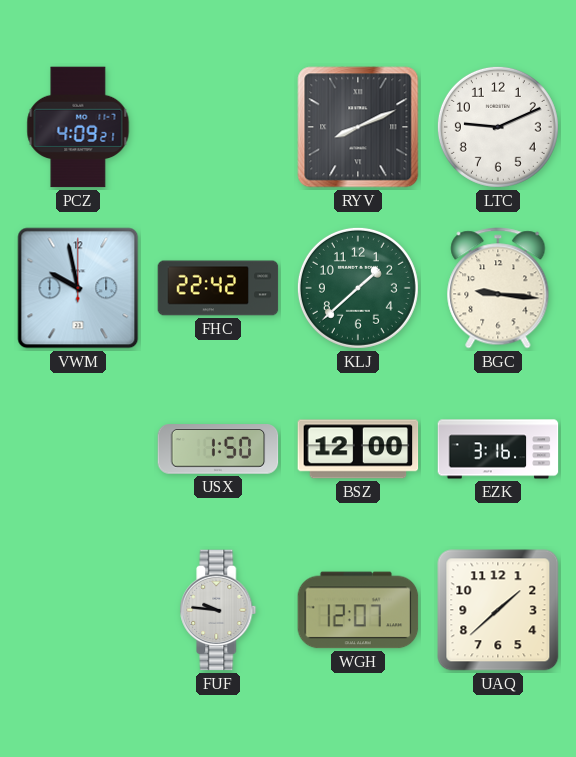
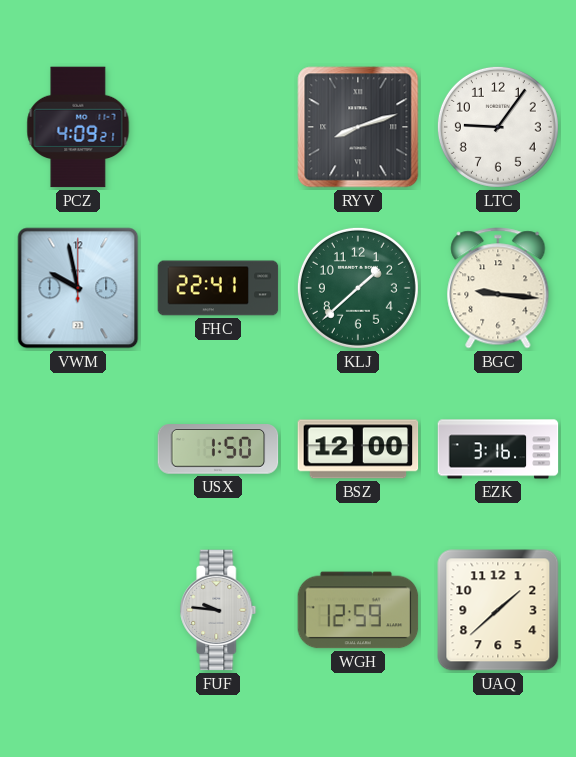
RYV: 8:11 -> 8:12
LTC: 9:11 -> 9:06
FHC: 22:42 -> 22:41
WGH: 12:07 -> 12:59
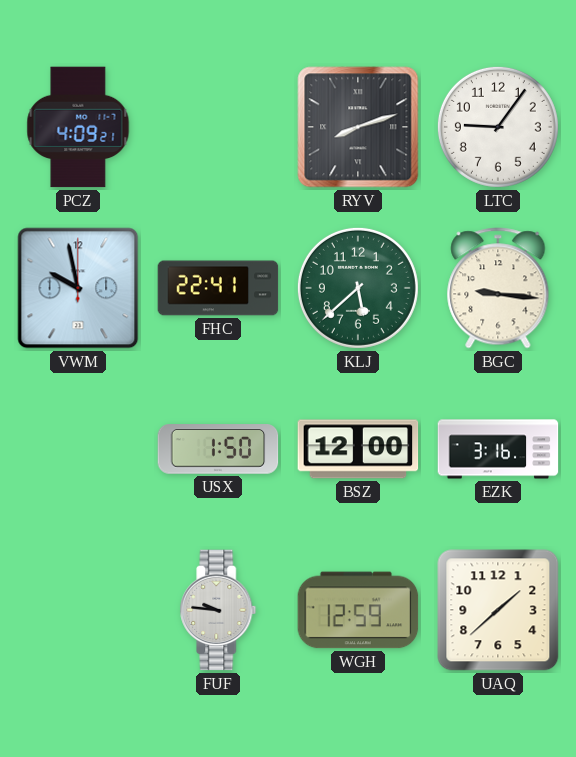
KLJ: 1:38 -> 5:38
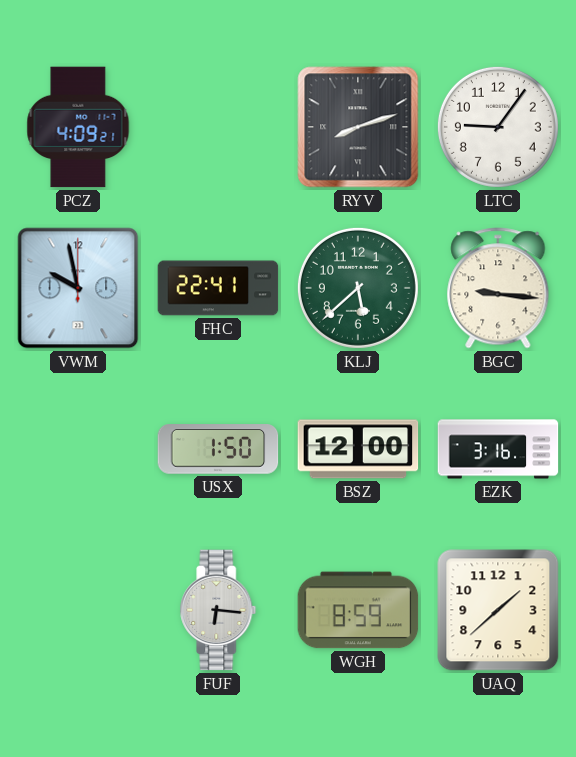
FUF: 9:46 -> 6:16
WGH: 12:59 -> 8:59
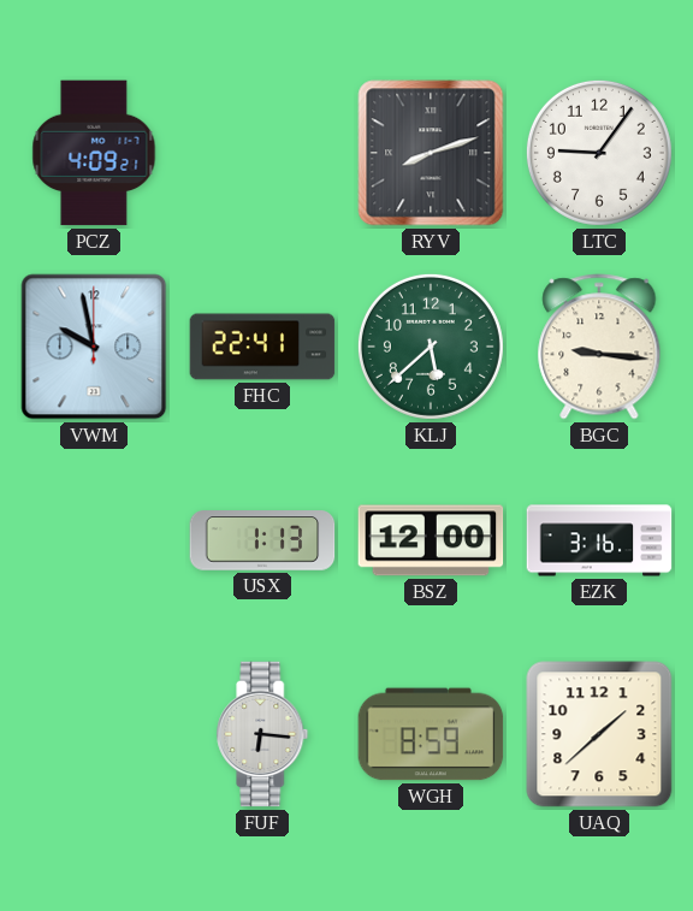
USX: 1:50 -> 1:13
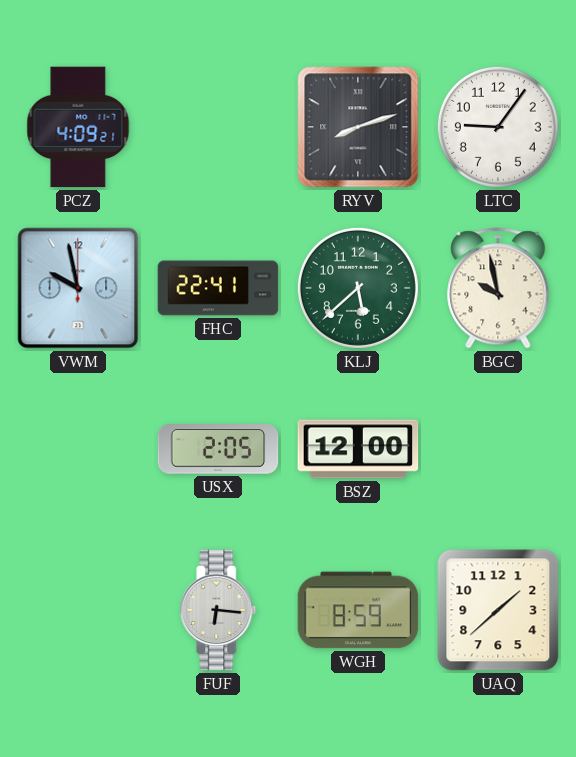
BGC: 9:16 -> 9:58
USX: 1:13 -> 2:05
EZK: 3:16 -> none
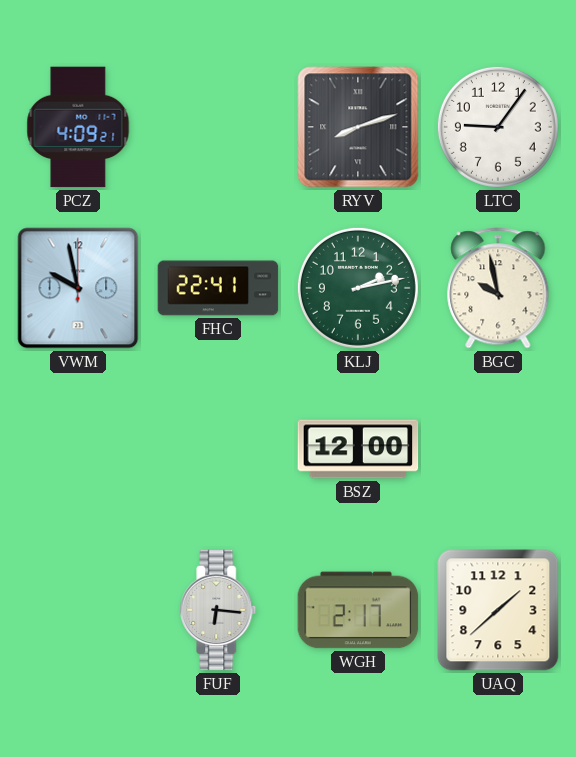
KLJ: 5:38 -> 2:13
USX: 2:05 -> none
WGH: 8:59 -> 2:17
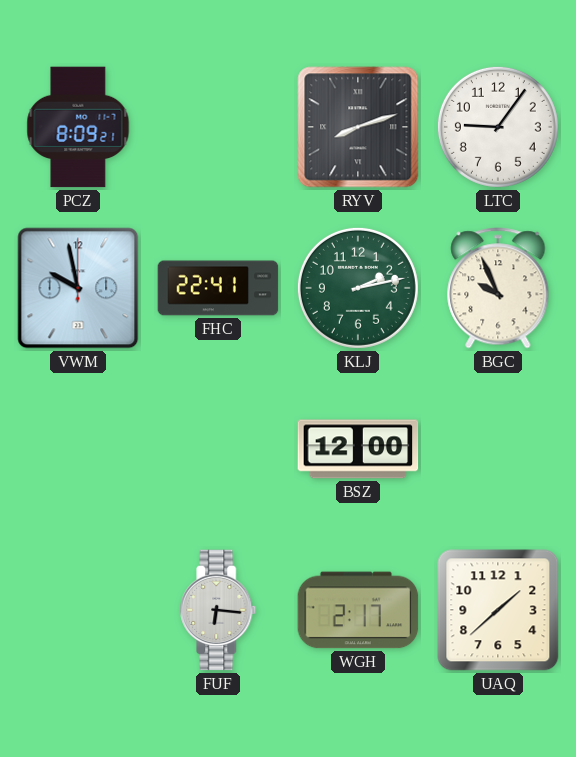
PCZ: 4:09 -> 8:09
BGC: 9:58 -> 9:56
